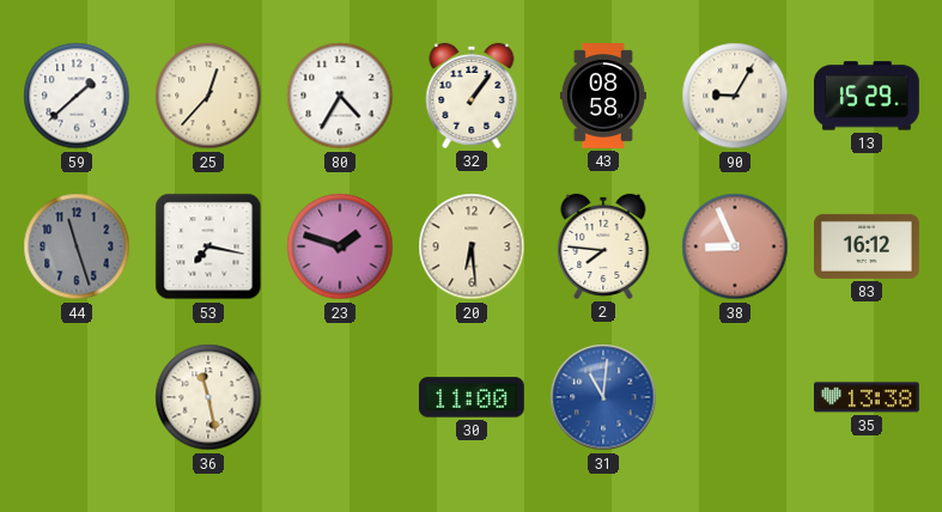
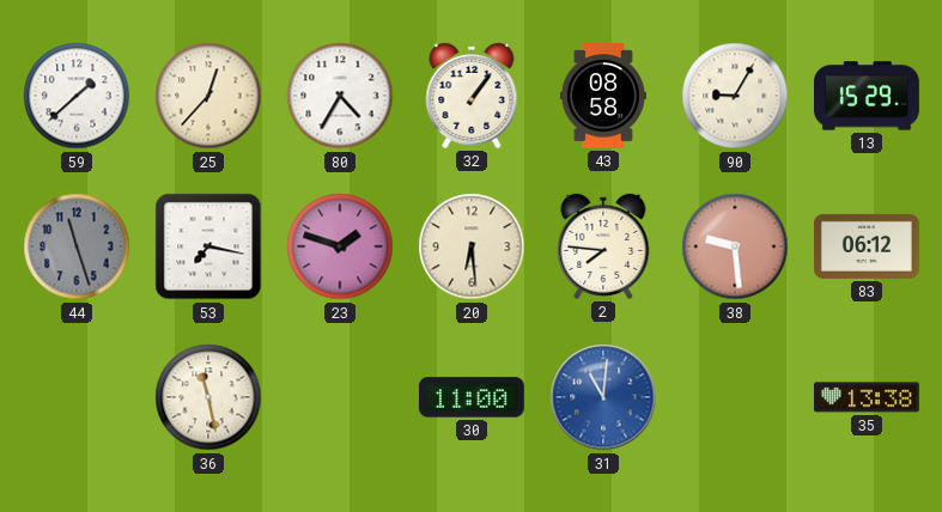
38: 8:56 -> 9:29
83: 16:12 -> 06:12
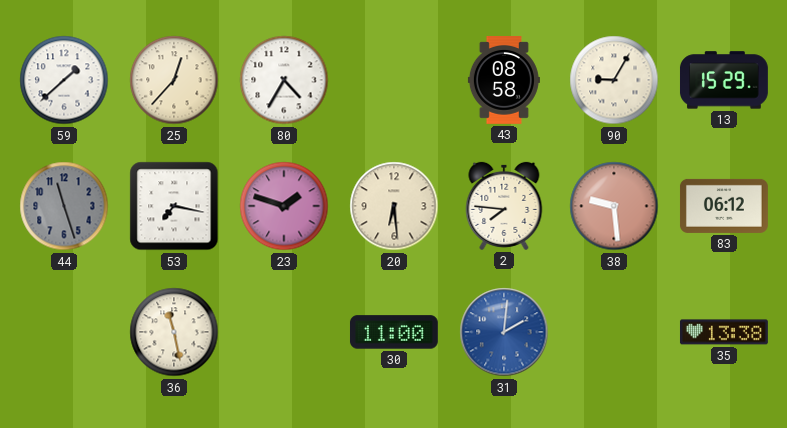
32: 1:06 -> none
31: 11:01 -> 2:01
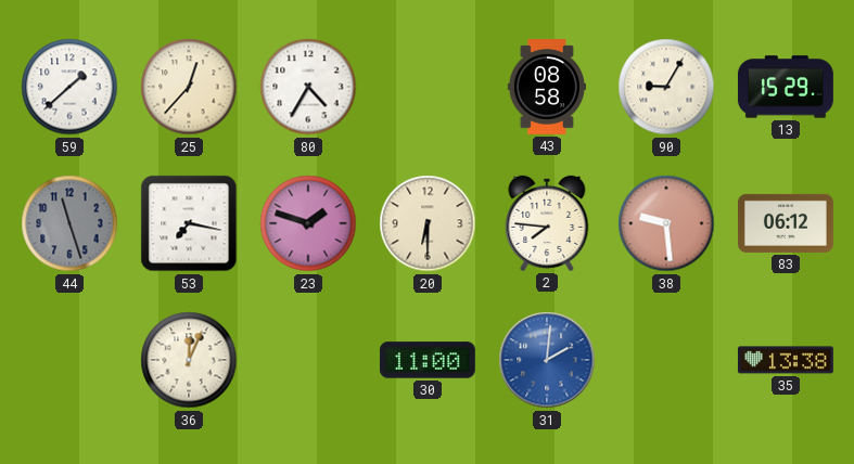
20: 6:29 -> 6:30
36: 11:28 -> 12:04
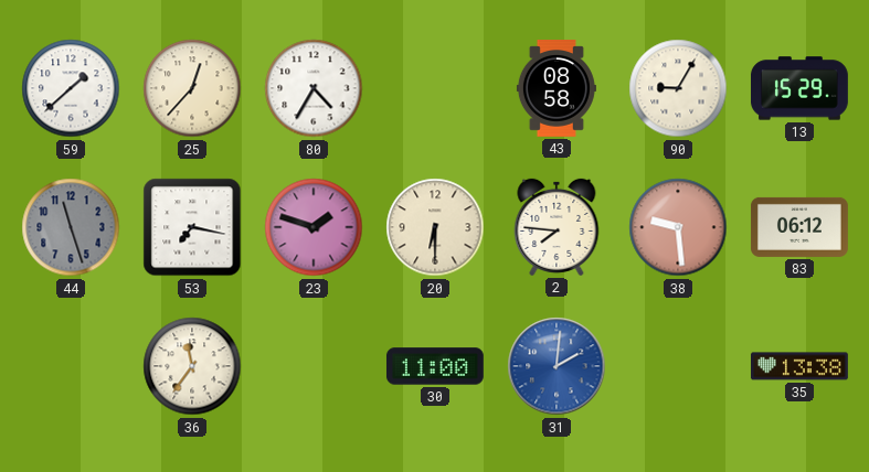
36: 12:04 -> 11:36
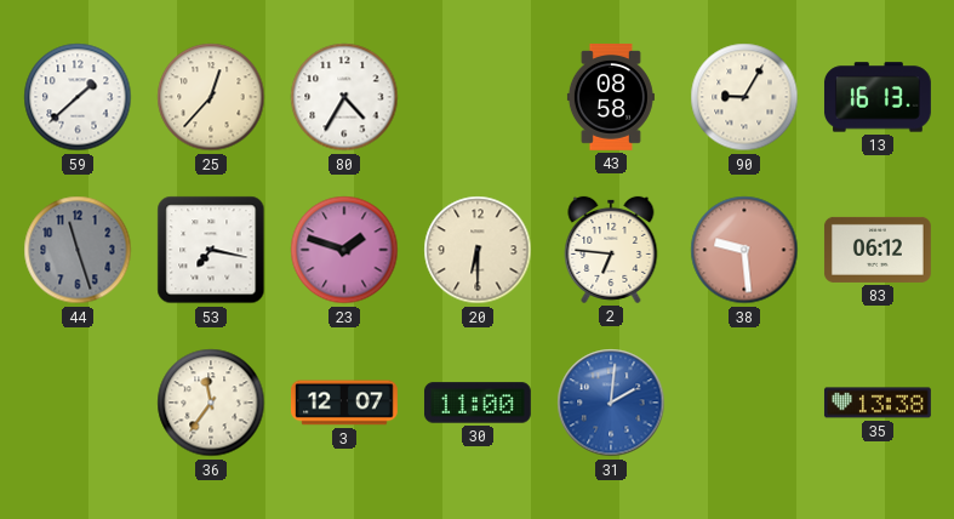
13: 15:29 -> 16:13
2: 7:46 -> 6:46
3: none -> 12:07
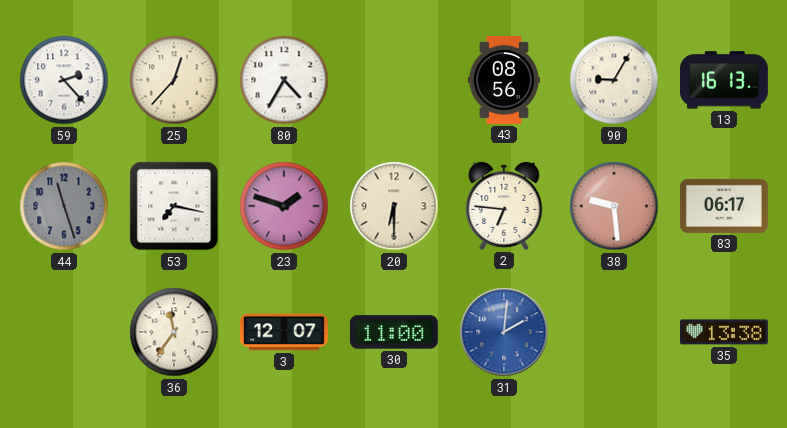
59: 1:38 -> 2:23
43: 08:58 -> 08:56
83: 06:12 -> 06:17
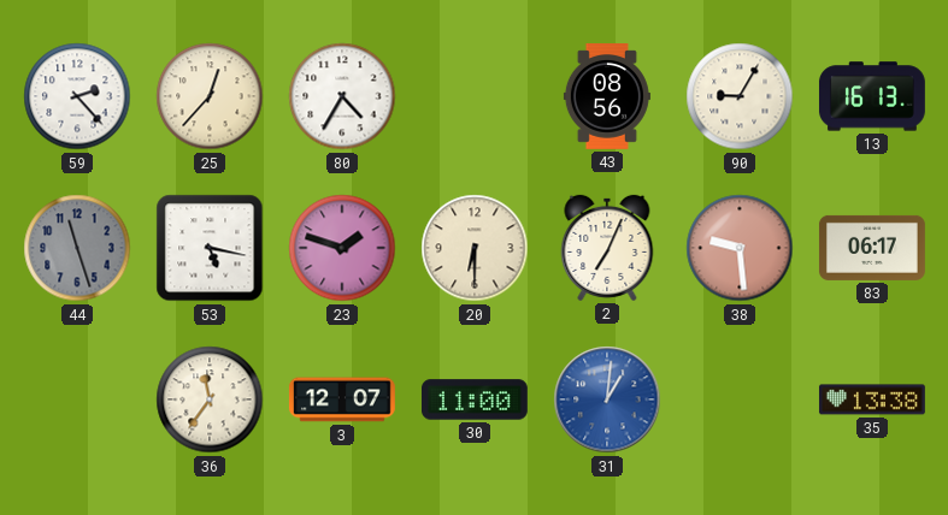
53: 7:17 -> 5:17
2: 6:46 -> 7:04
31: 2:01 -> 1:01
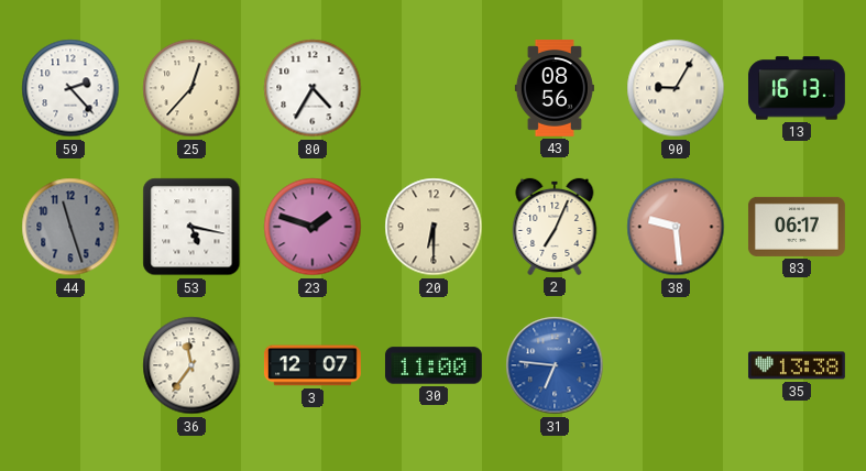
31: 1:01 -> 6:46
